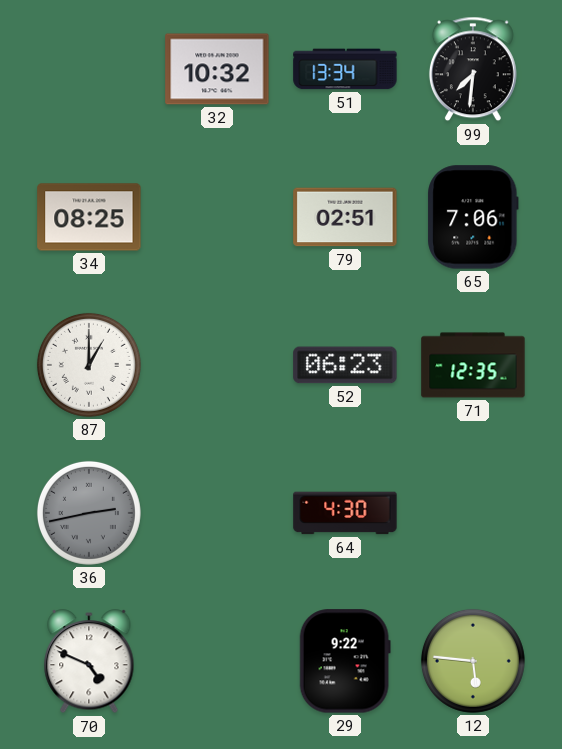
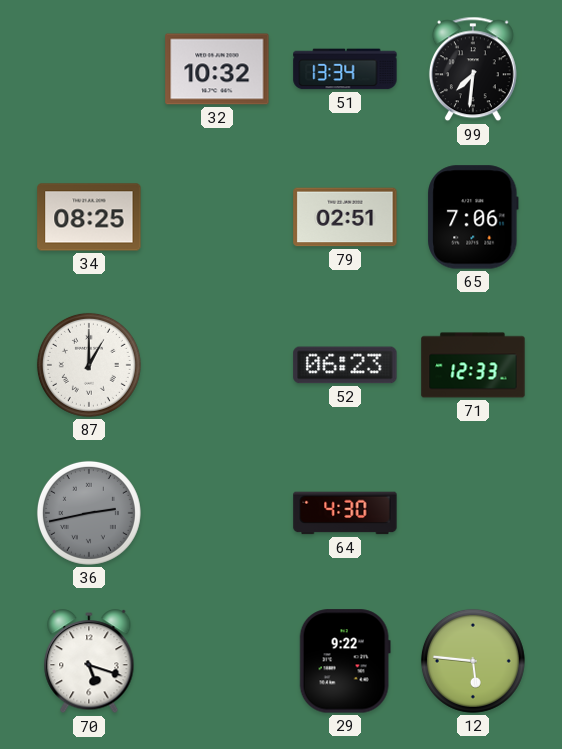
71: 12:35 -> 12:33
70: 4:49 -> 5:18
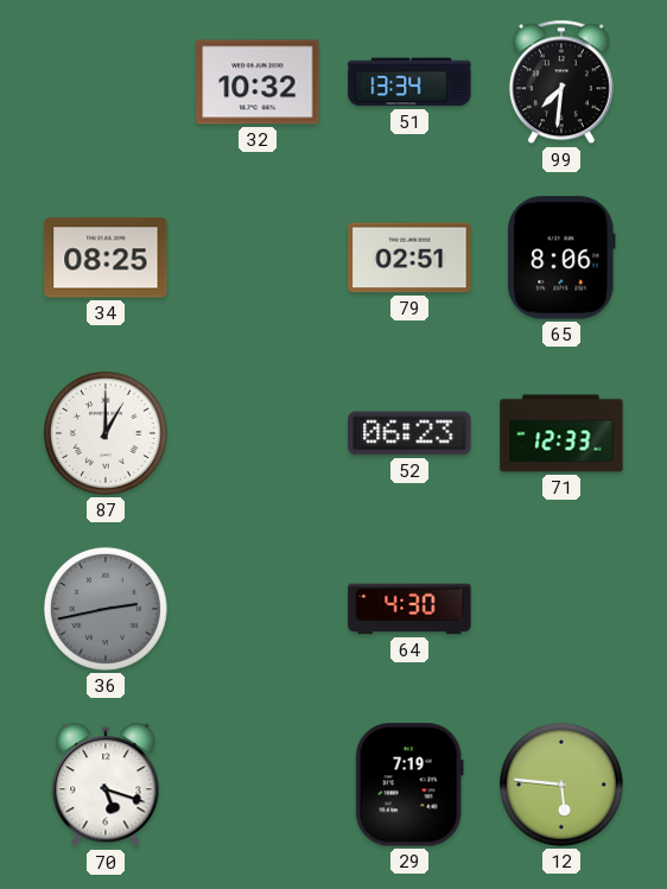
65: 7:06 -> 8:06
29: 9:22 -> 7:19
